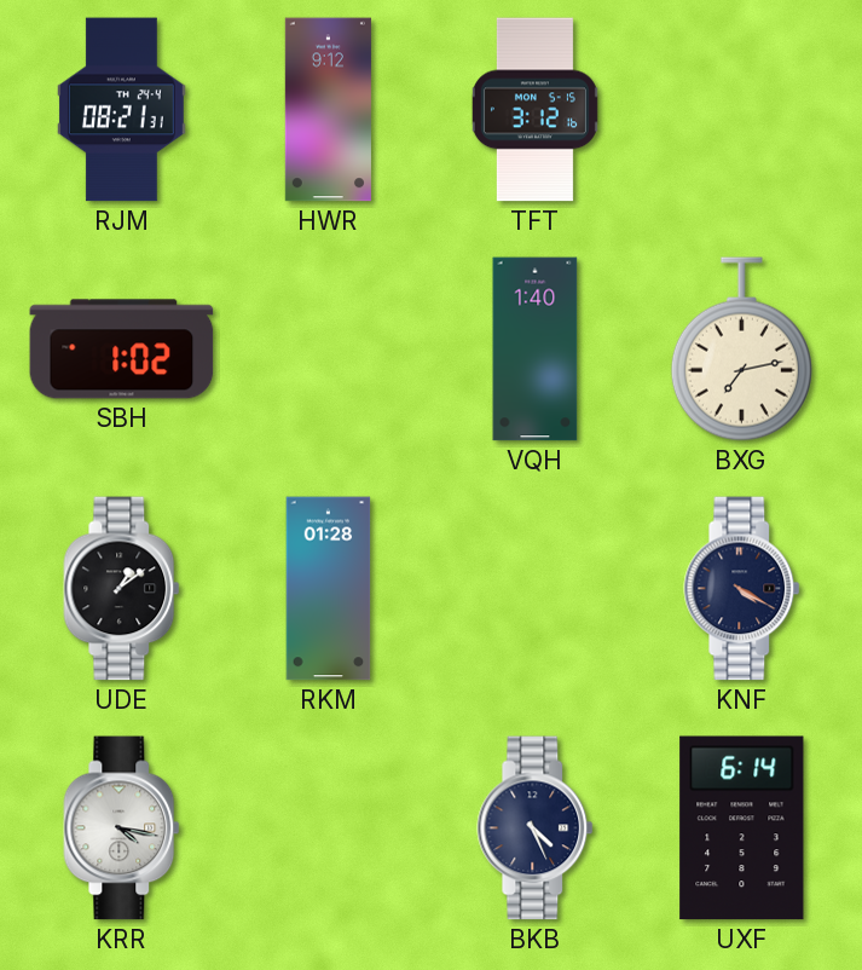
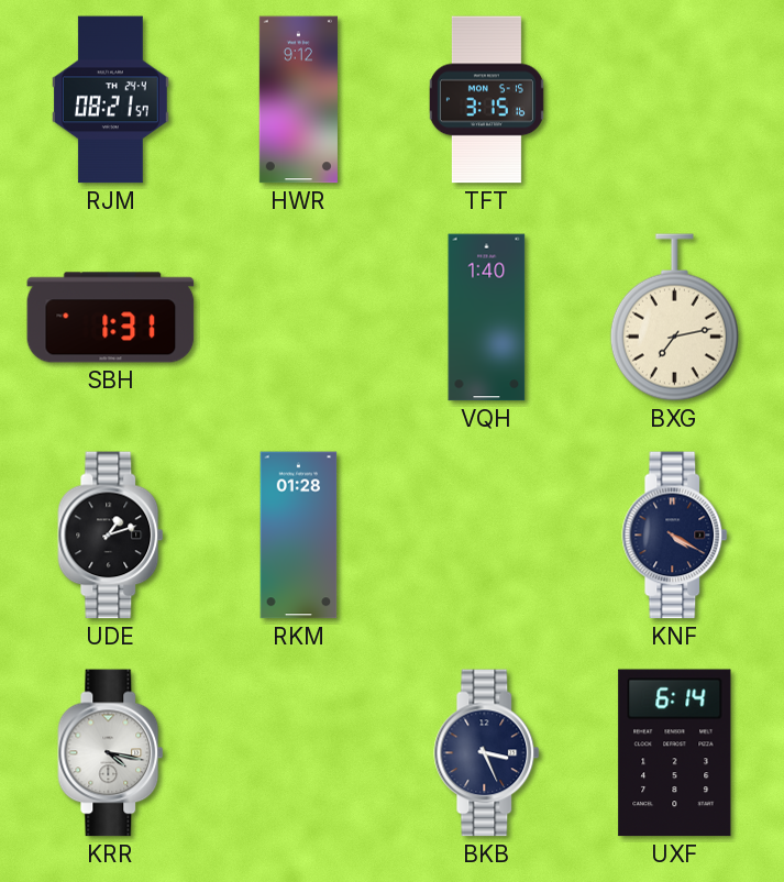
RJM: 08:21:31 -> 08:21:57
TFT: 3:12 -> 3:15
SBH: 1:02 -> 1:31
UDE: 1:09 -> 1:12
BKB: 4:26 -> 3:26
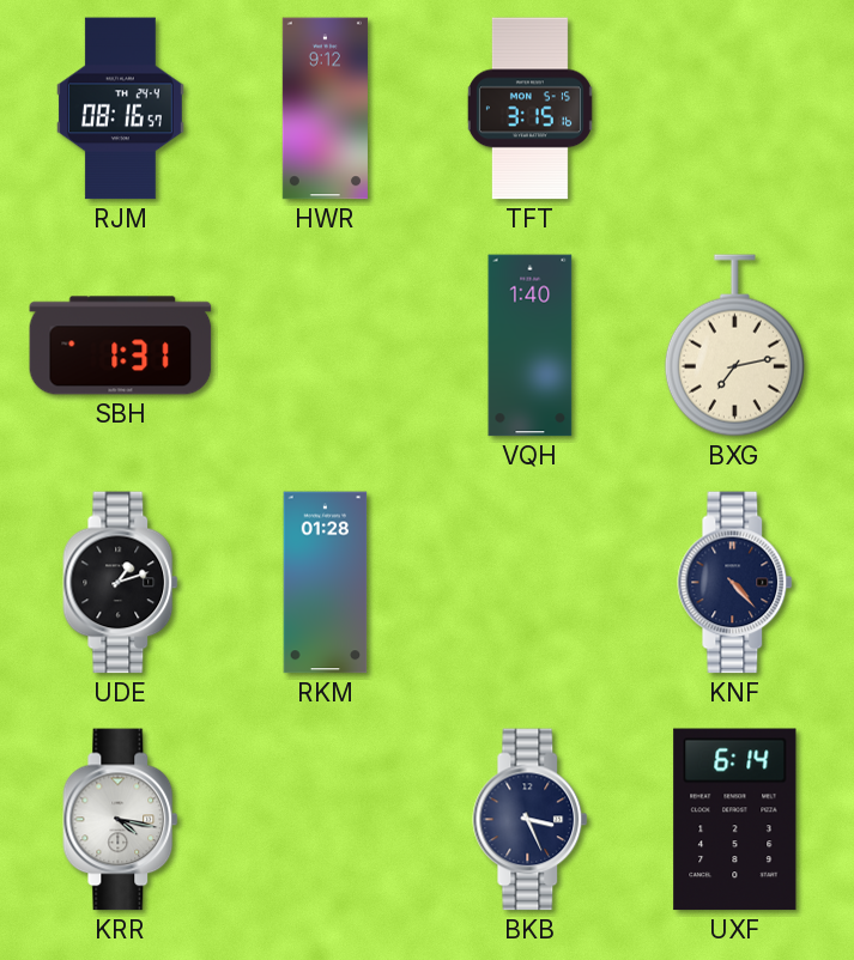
RJM: 08:21 -> 08:16
KNF: 4:20 -> 4:23
